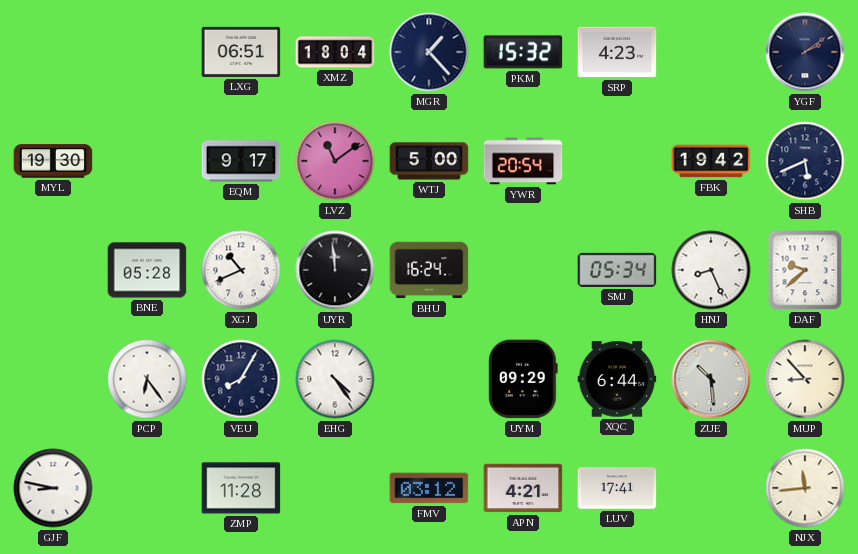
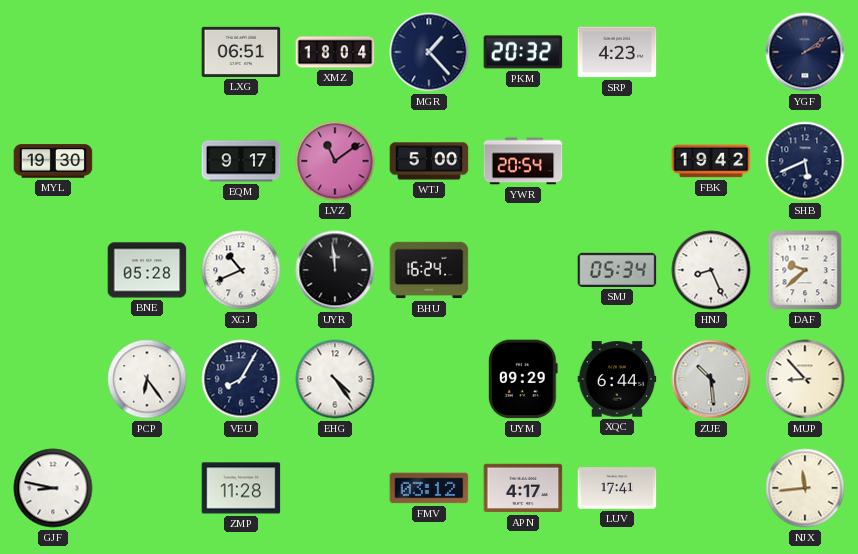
PKM: 15:32 -> 20:32
APN: 4:21 -> 4:17
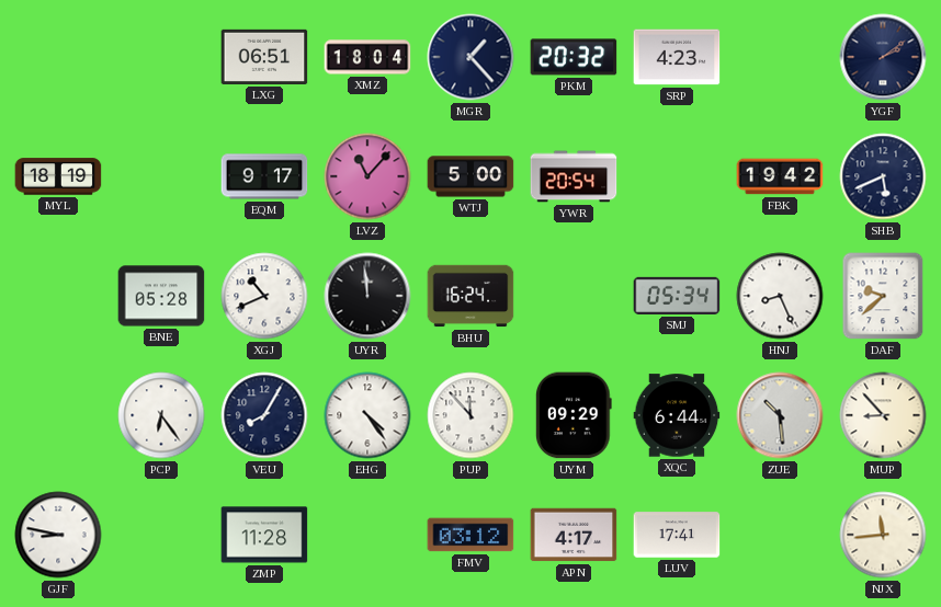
MYL: 19:30 -> 18:19
LVZ: 11:09 -> 11:07
PUP: none -> 11:53
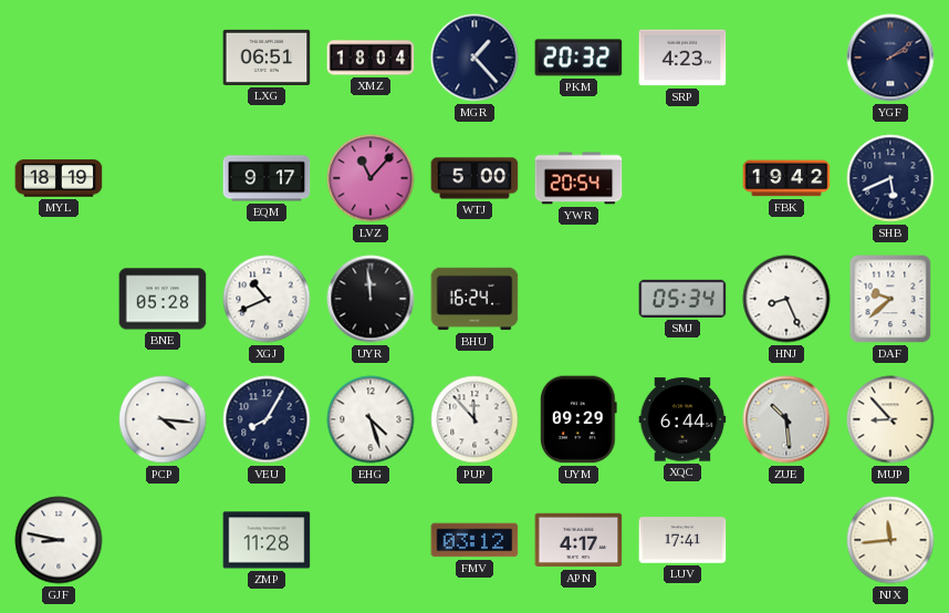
PCP: 6:24 -> 4:16
EHG: 4:24 -> 4:27
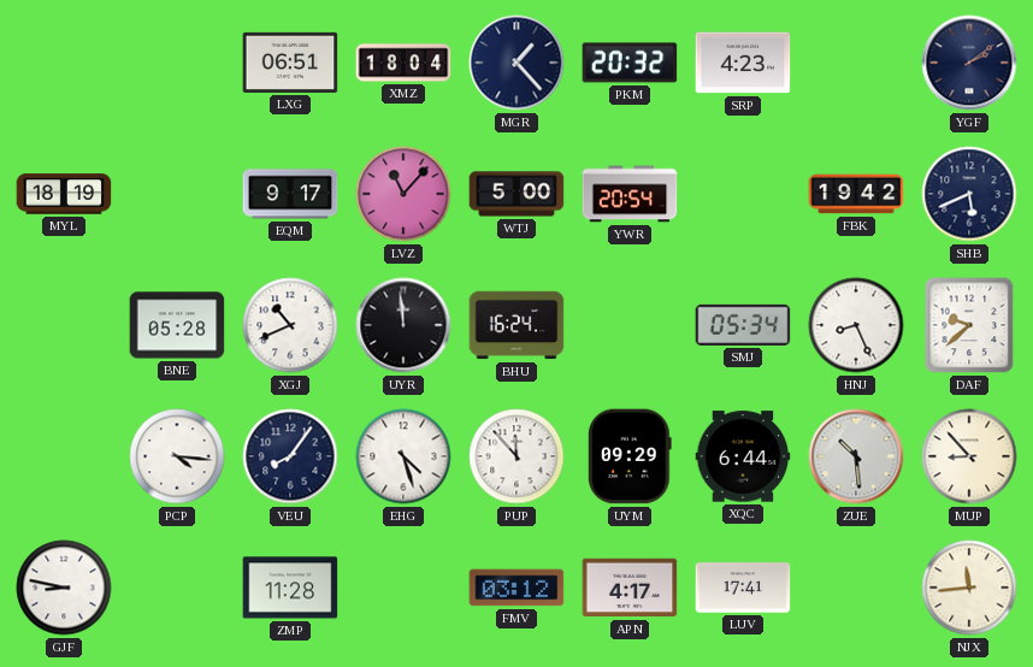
VEU: 8:05 -> 8:06
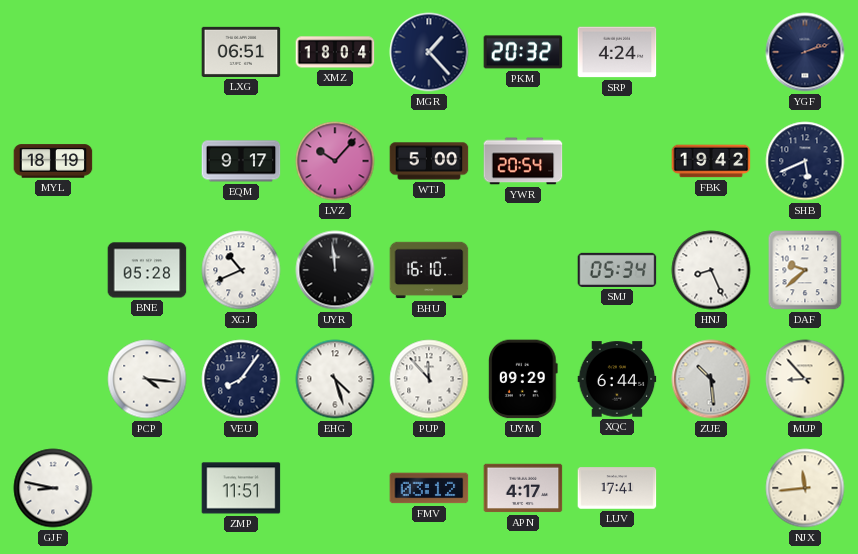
SRP: 4:23 -> 4:24
YGF: 2:09 -> 2:12
LVZ: 11:07 -> 10:07
BHU: 16:24 -> 16:10
ZMP: 11:28 -> 11:51
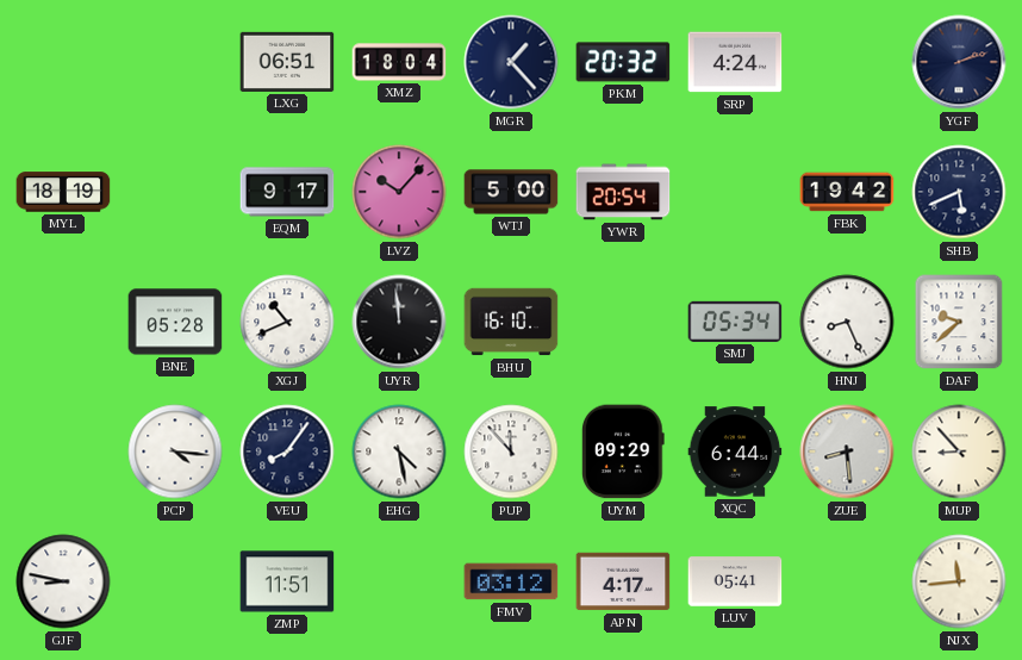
EHG: 4:27 -> 4:28
ZUE: 10:29 -> 8:29
LUV: 17:41 -> 05:41
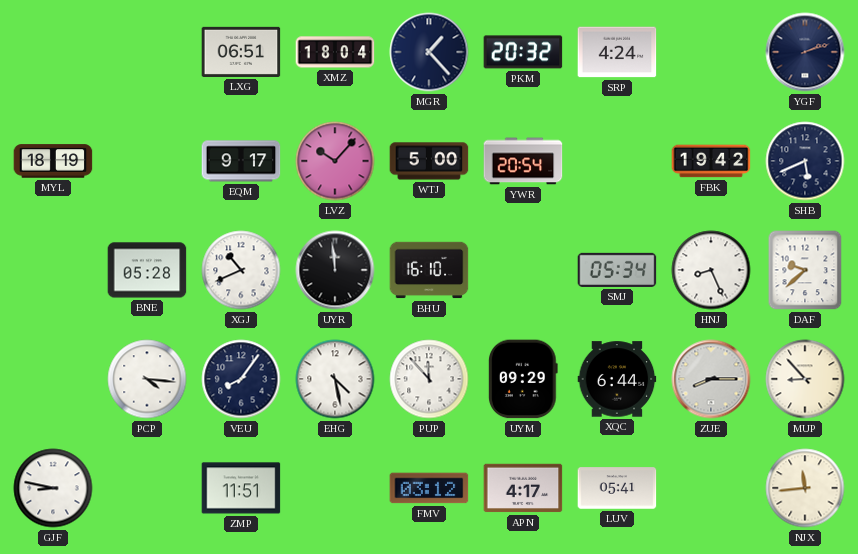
ZUE: 8:29 -> 8:15
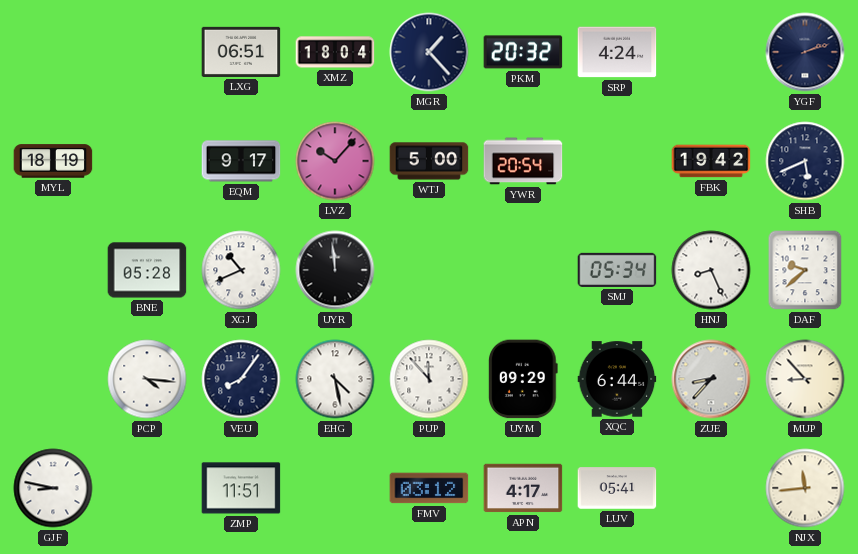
BHU: 16:10 -> none
ZUE: 8:15 -> 8:37
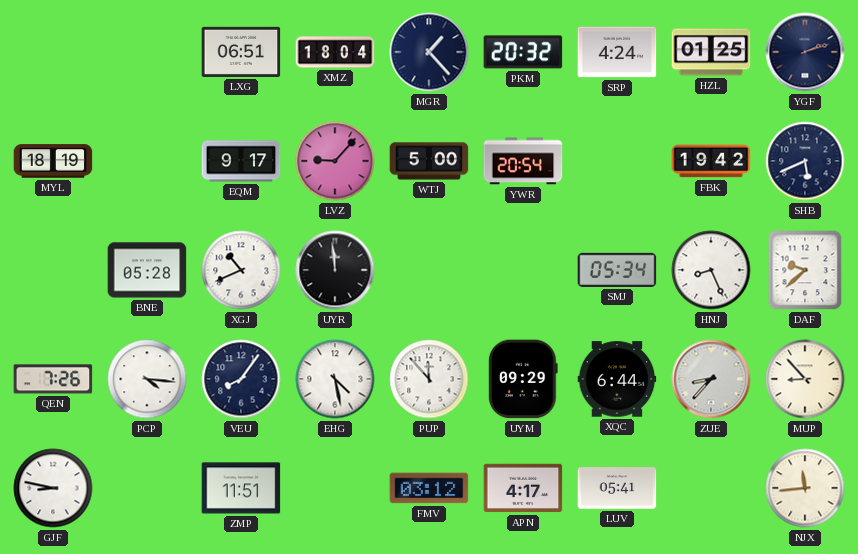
HZL: none -> 01:25
LVZ: 10:07 -> 9:07
QEN: none -> 7:26
